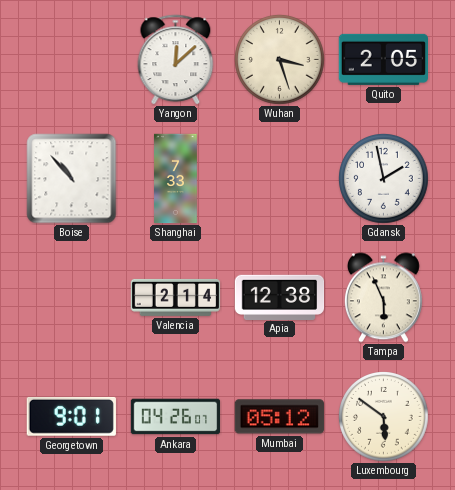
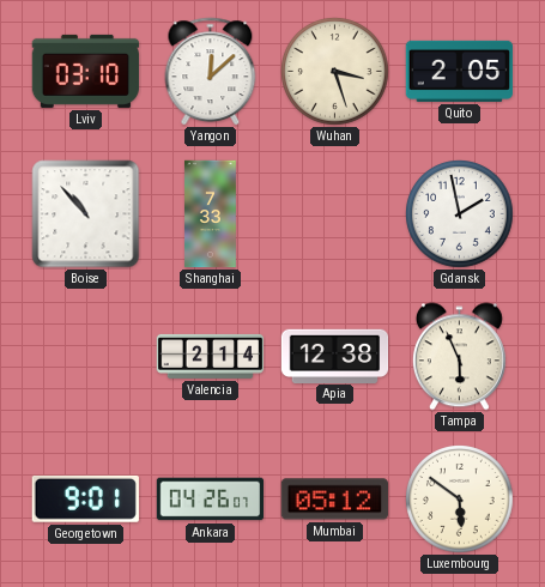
Lviv: none -> 03:10
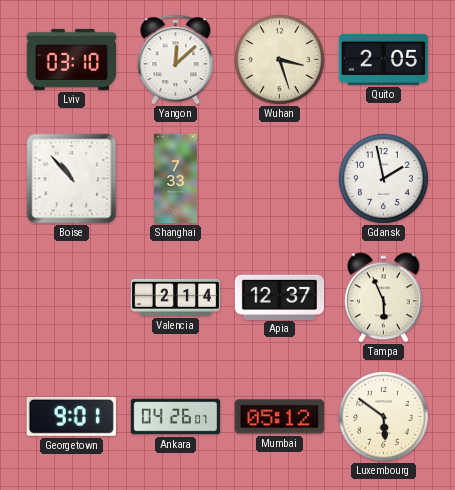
Apia: 12:38 -> 12:37
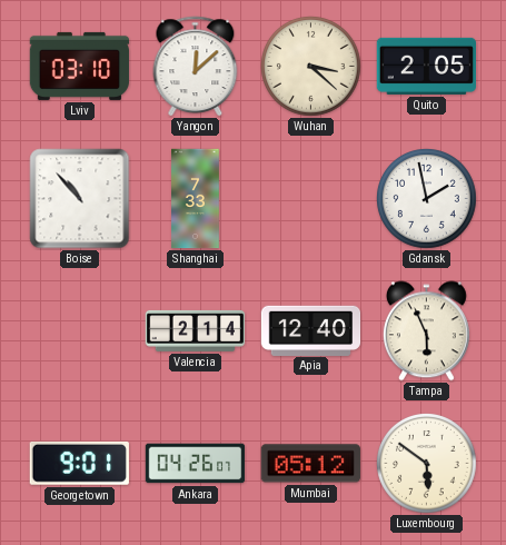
Wuhan: 3:27 -> 3:22
Apia: 12:37 -> 12:40
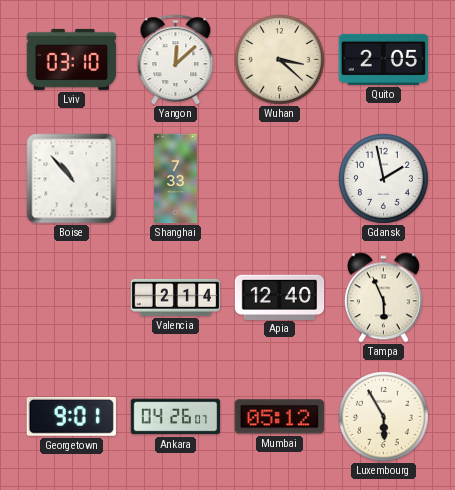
Luxembourg: 5:51 -> 5:55
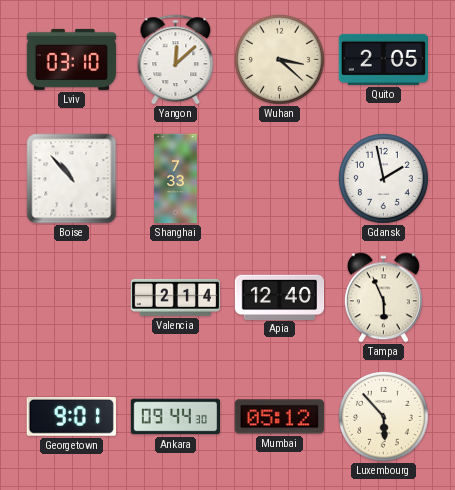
Ankara: 04:26 -> 09:44
Luxembourg: 5:55 -> 5:53
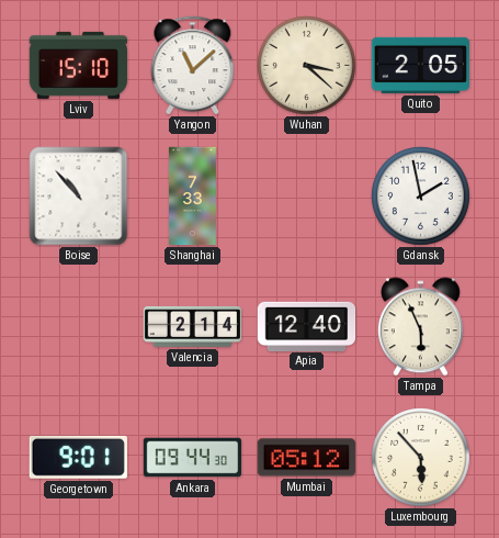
Lviv: 03:10 -> 15:10
Yangon: 12:08 -> 11:08
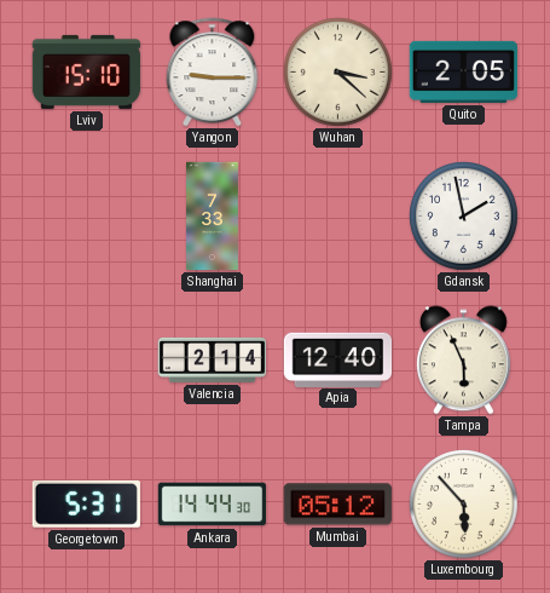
Yangon: 11:08 -> 9:15
Boise: 10:53 -> none
Georgetown: 9:01 -> 5:31
Ankara: 09:44 -> 14:44
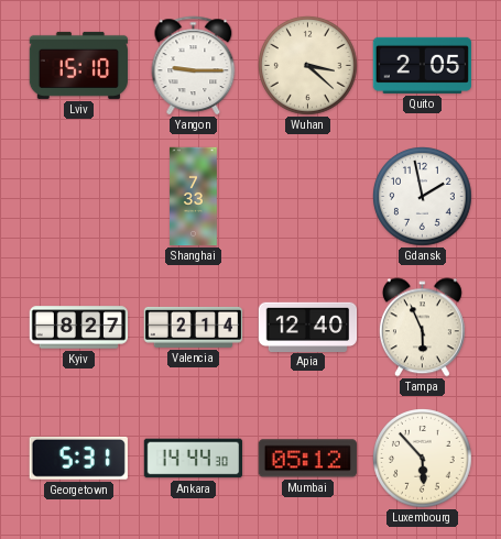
Kyiv: none -> 8:27
